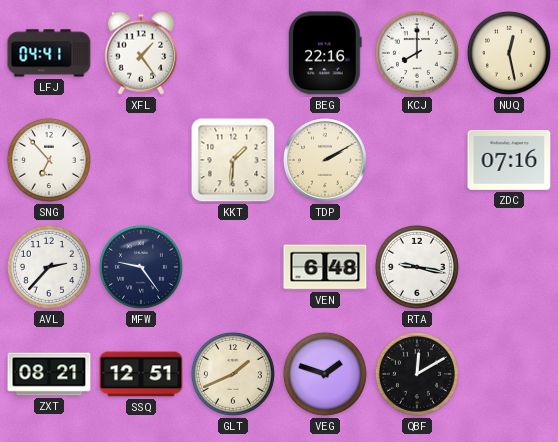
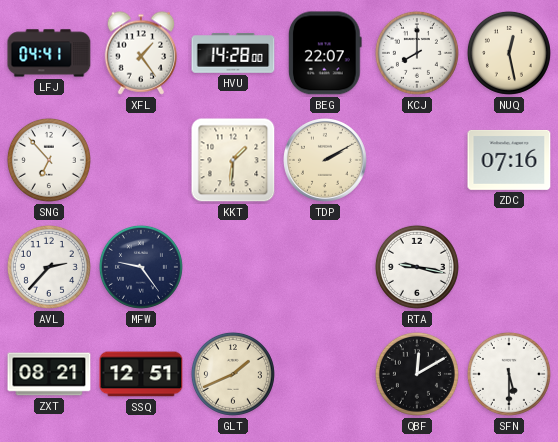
HVU: none -> 14:28
BEG: 22:16 -> 22:07
VEN: 6:48 -> none
VEG: 1:48 -> none
SFN: none -> 5:30
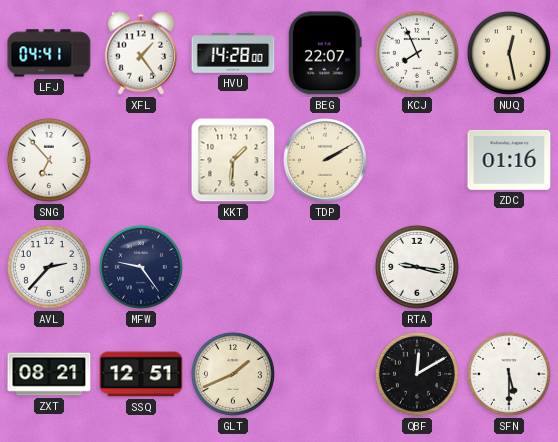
KCJ: 8:00 -> 7:56
ZDC: 07:16 -> 01:16
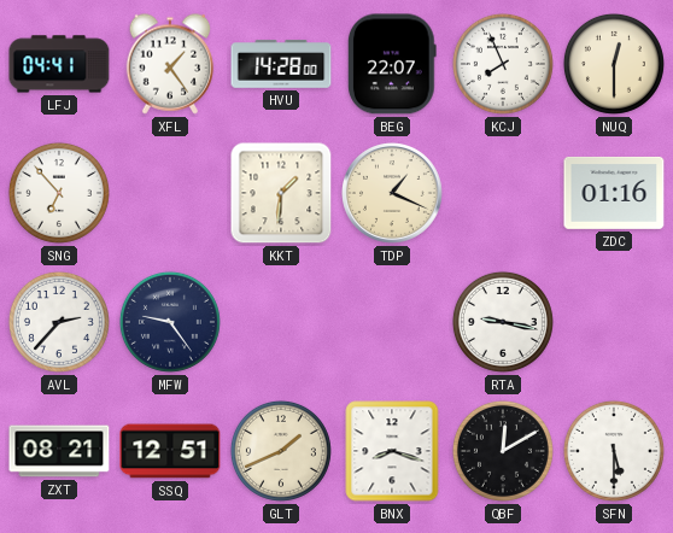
NUQ: 12:28 -> 12:30
TDP: 2:10 -> 1:19
BNX: none -> 8:18
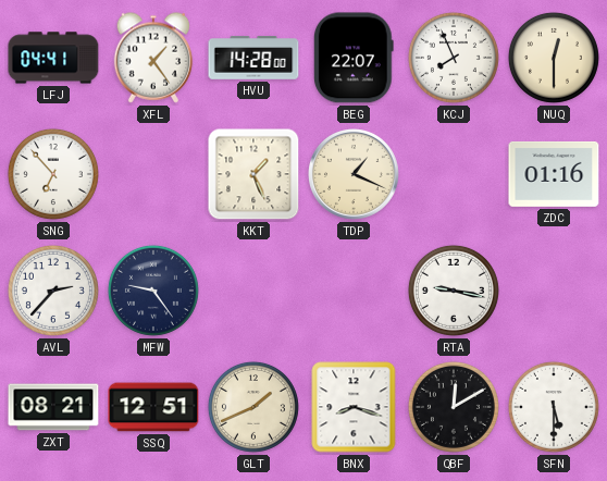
KKT: 1:31 -> 1:26
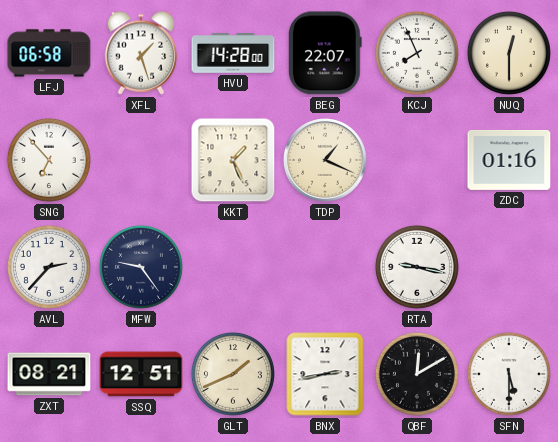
LFJ: 04:41 -> 06:58
XFL: 1:24 -> 1:27
BNX: 8:18 -> 2:43
